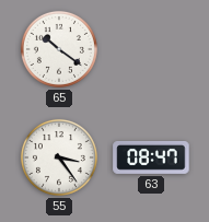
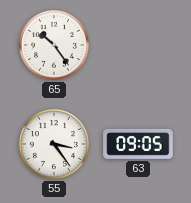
65: 10:21 -> 10:24
63: 08:47 -> 09:05
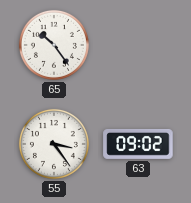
63: 09:05 -> 09:02
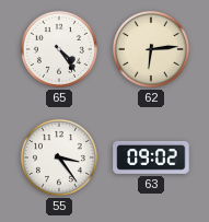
65: 10:24 -> 4:24
62: none -> 6:14
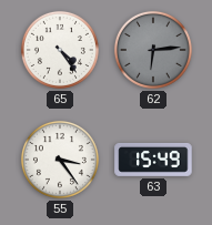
62 dial: cream -> grey
63: 09:02 -> 15:49
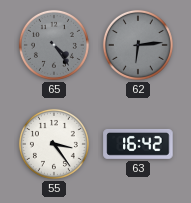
65 dial: white -> grey
63: 15:49 -> 16:42
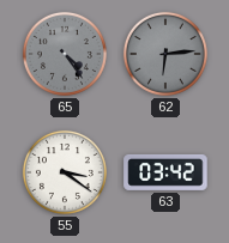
55: 3:24 -> 3:21
63: 16:42 -> 03:42
